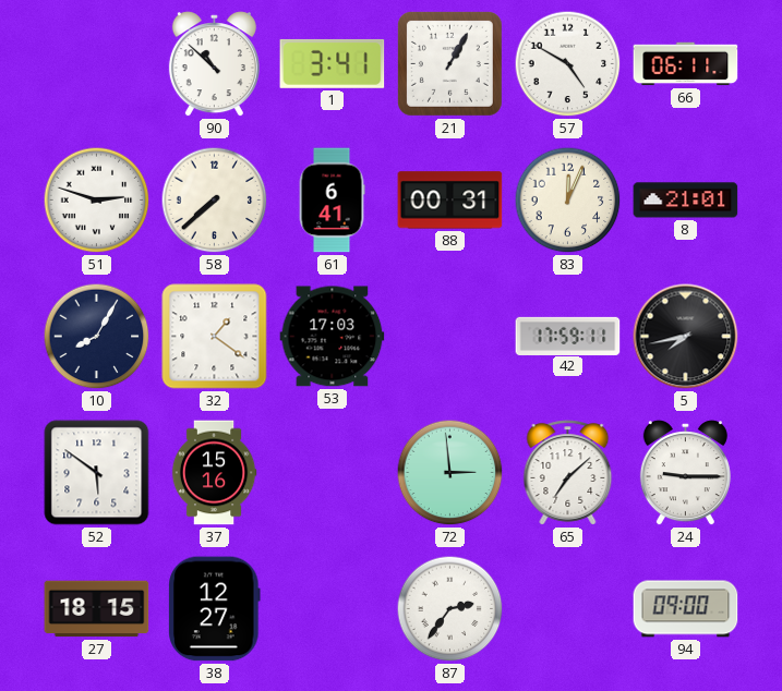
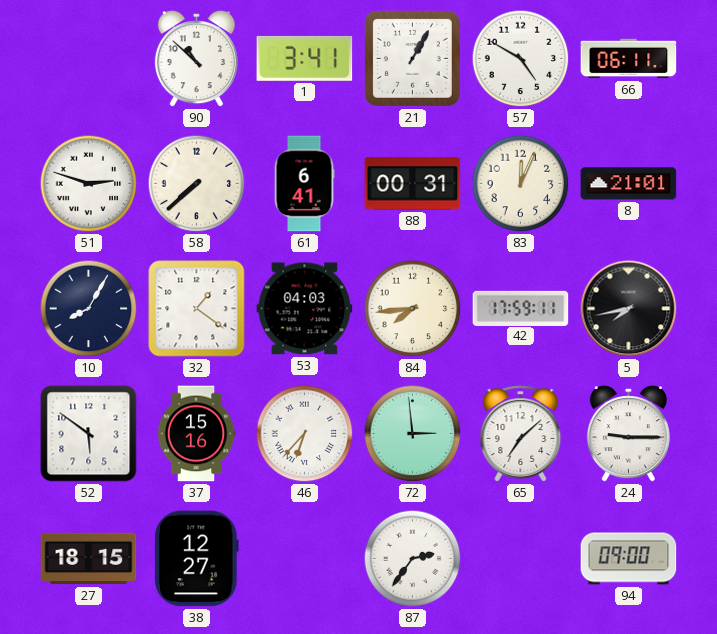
53: 17:03 -> 04:03
84: none -> 7:44
46: none -> 6:37
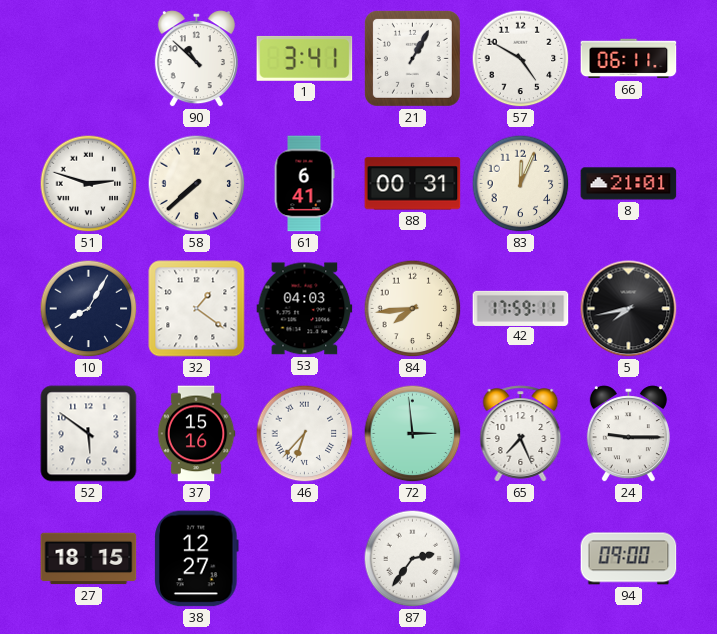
65: 7:08 -> 7:26
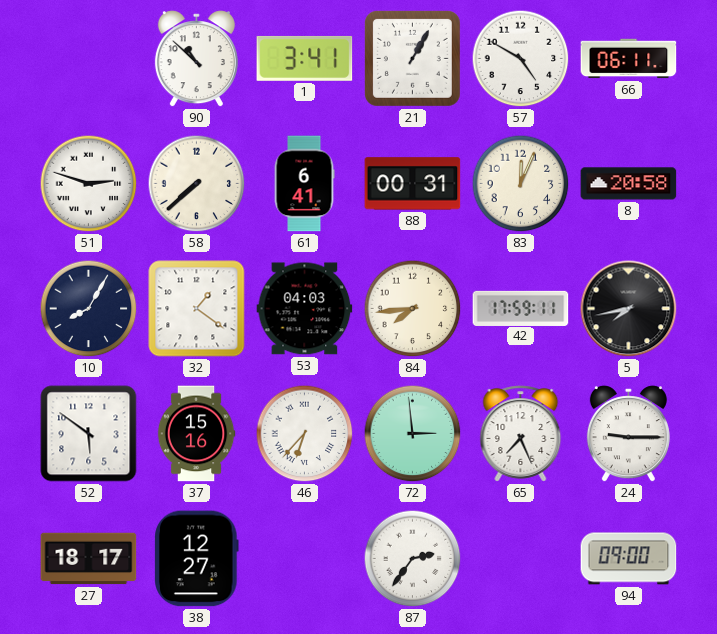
8: 21:01 -> 20:58
27: 18:15 -> 18:17
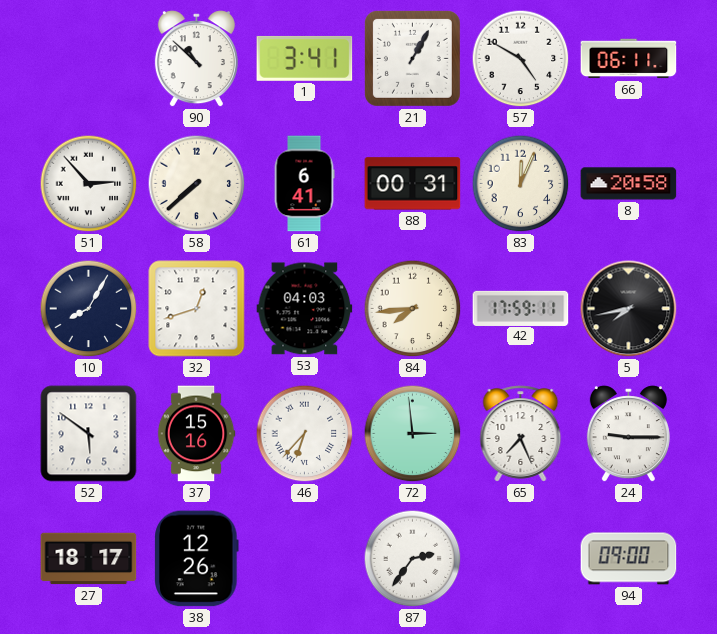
51: 2:48 -> 2:53
32: 1:21 -> 12:42
38: 12:27 -> 12:26
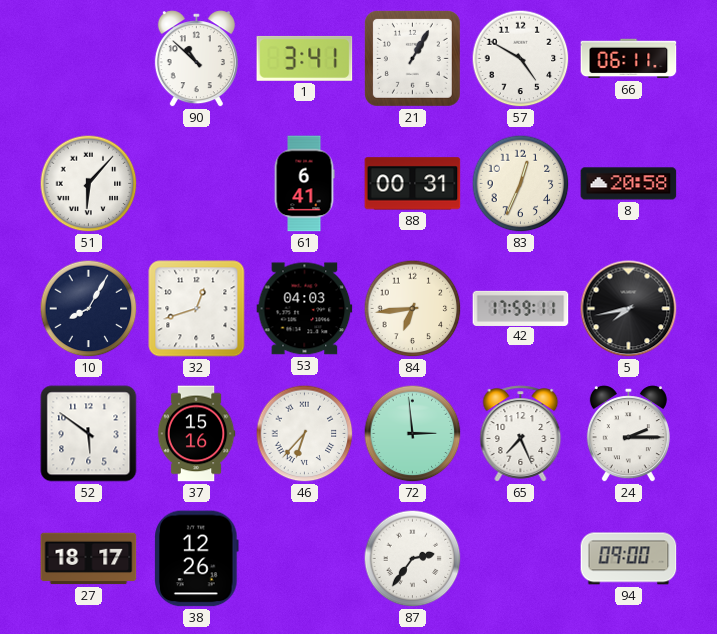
51: 2:53 -> 6:07
58: 7:38 -> none
83: 12:04 -> 12:34
84: 7:44 -> 6:44
24: 9:15 -> 2:15
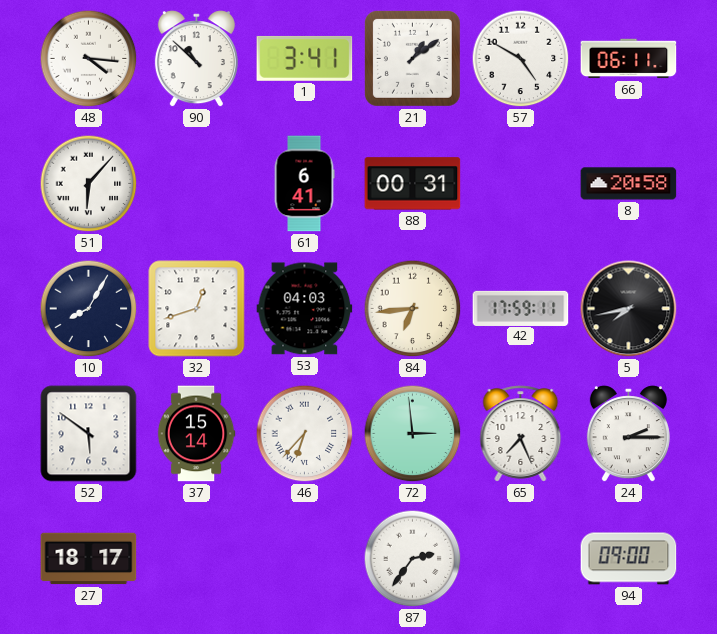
48: none -> 4:16
21: 1:05 -> 1:09
83: 12:34 -> none
37: 15:16 -> 15:14
38: 12:26 -> none
